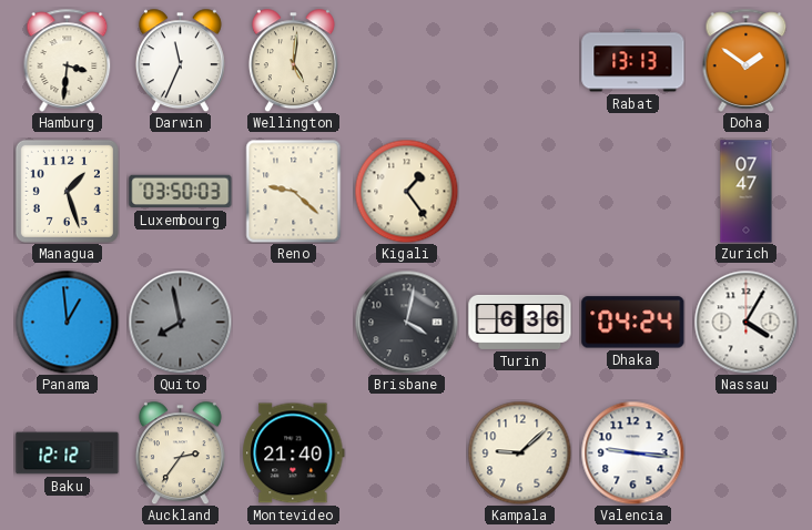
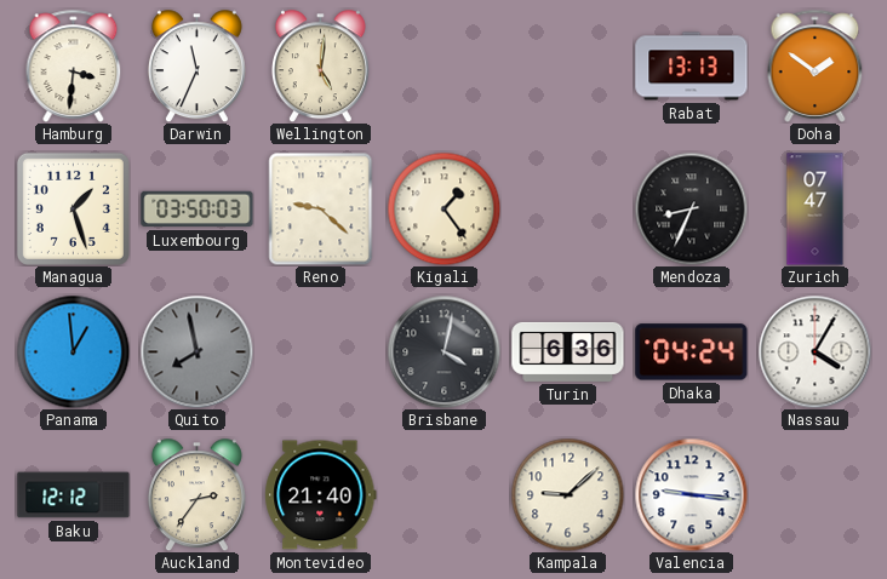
Mendoza: none -> 8:34
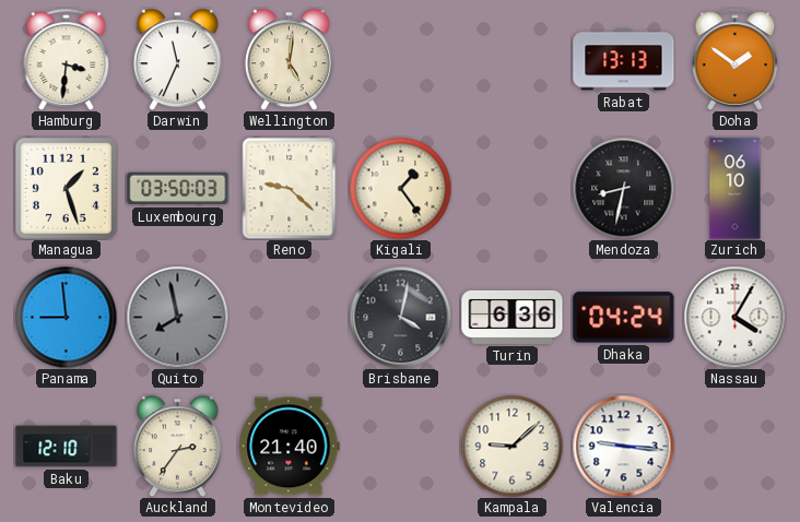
Mendoza: 8:34 -> 8:32
Zurich: 07:47 -> 06:10
Panama: 12:59 -> 8:59
Baku: 12:12 -> 12:10
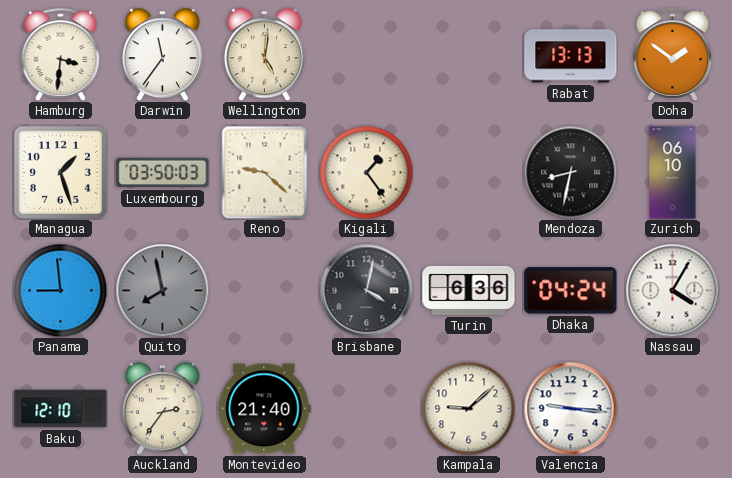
Darwin: 11:34 -> 11:36
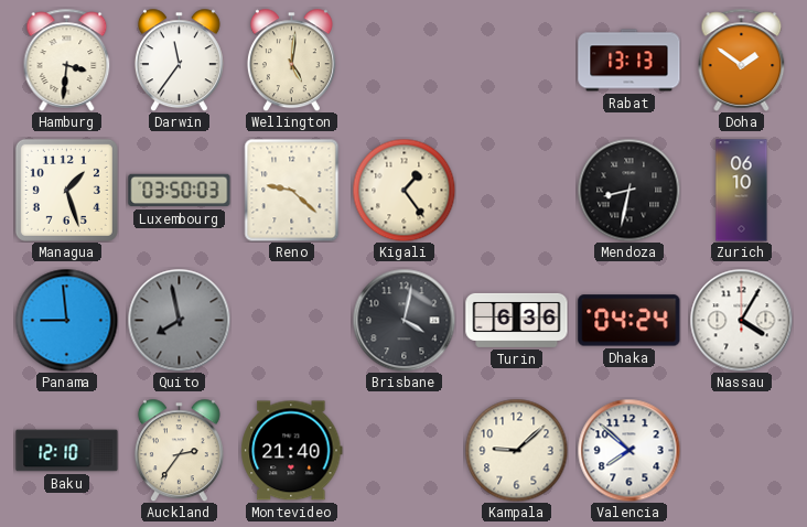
Valencia: 9:16 -> 7:52
